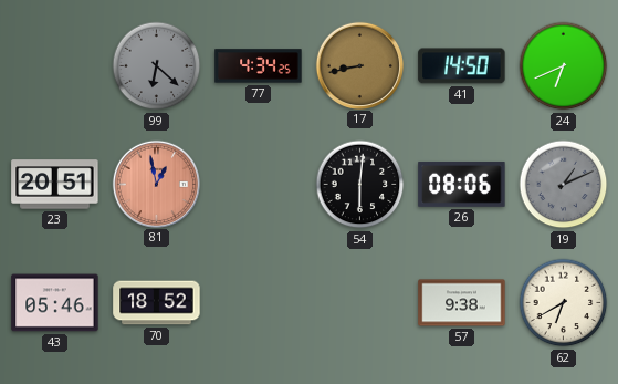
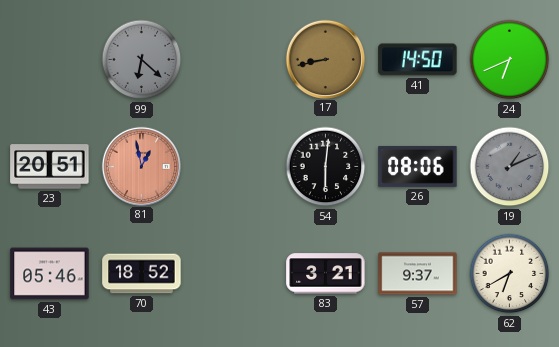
77: 4:34 -> none
83: none -> 3:21
57: 9:38 -> 9:37
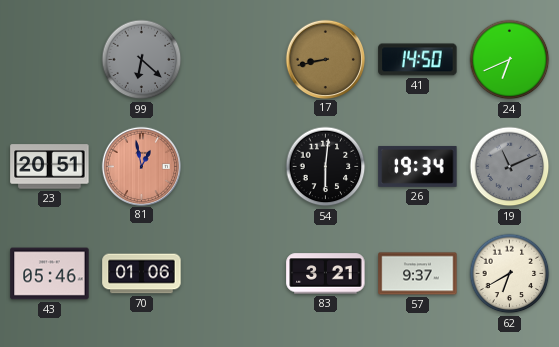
26: 08:06 -> 19:34
19: 1:11 -> 11:11
70: 18:52 -> 01:06
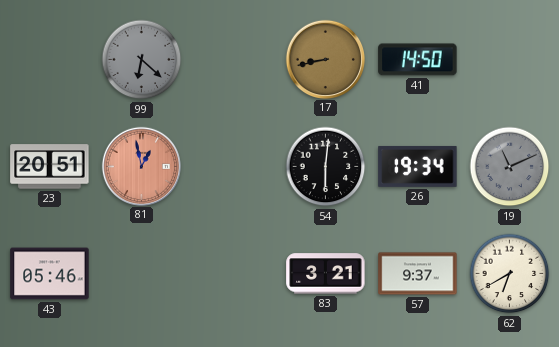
24: 6:41 -> none
70: 01:06 -> none
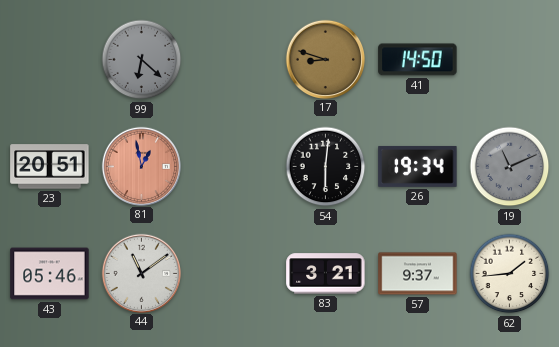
17: 8:43 -> 8:48
44: none -> 11:09
62: 6:40 -> 1:44
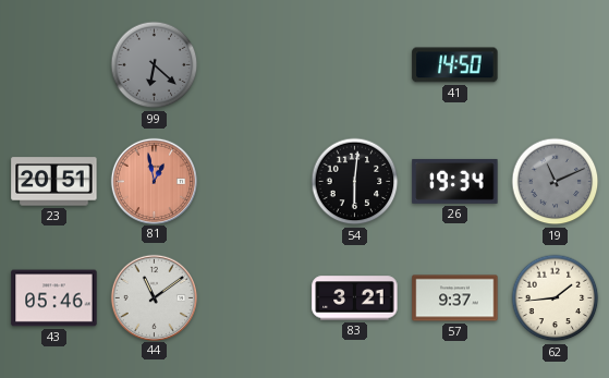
17: 8:48 -> none
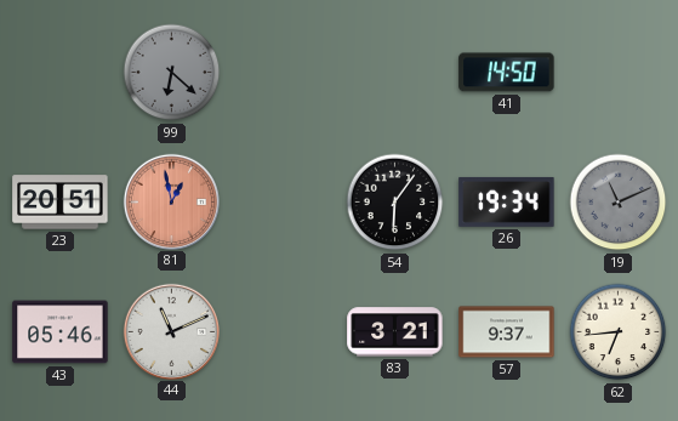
54: 6:01 -> 6:06
44: 11:09 -> 11:11
62: 1:44 -> 6:44
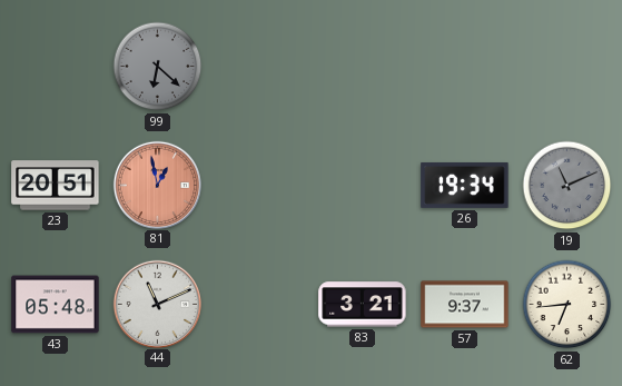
41: 14:50 -> none
54: 6:06 -> none
43: 05:46 -> 05:48
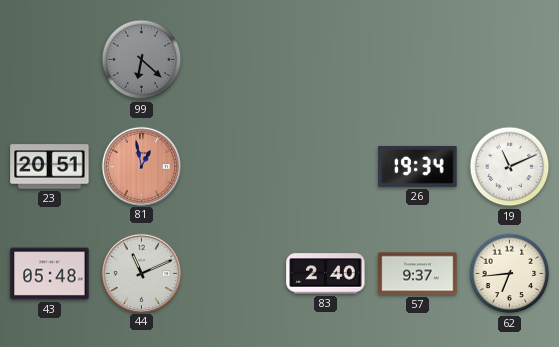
19 dial: grey -> white
83: 3:21 -> 2:40
